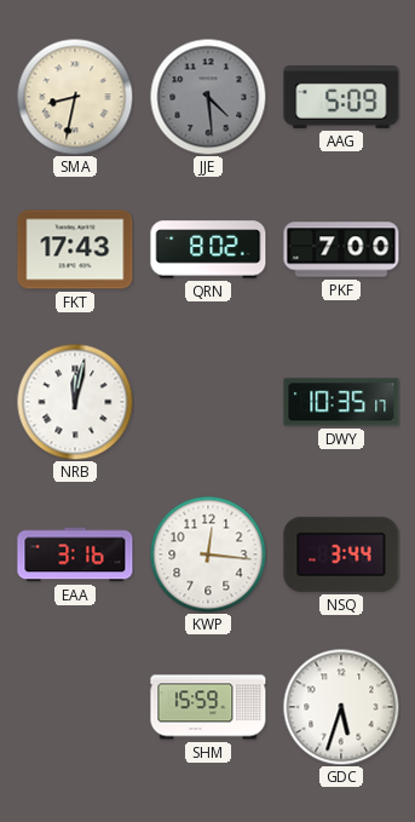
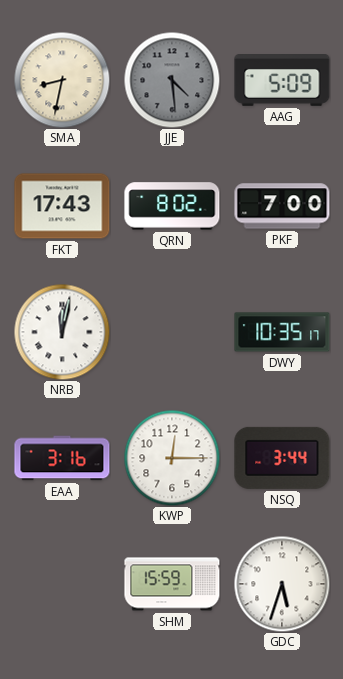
KWP: 12:16 -> 12:15
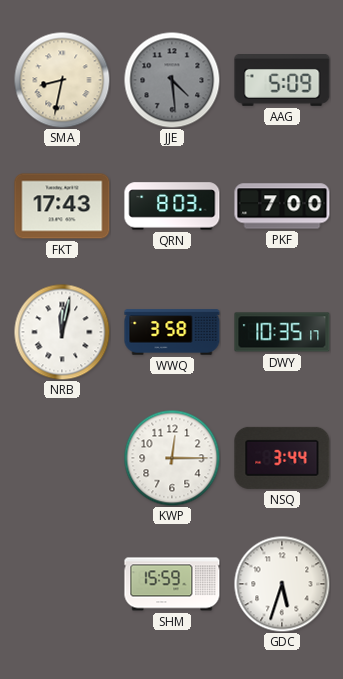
QRN: 8:02 -> 8:03
WWQ: none -> 3:58
EAA: 3:16 -> none
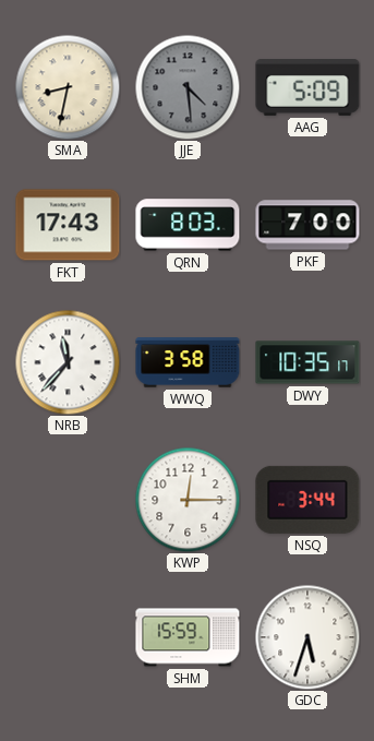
NRB: 12:02 -> 11:37
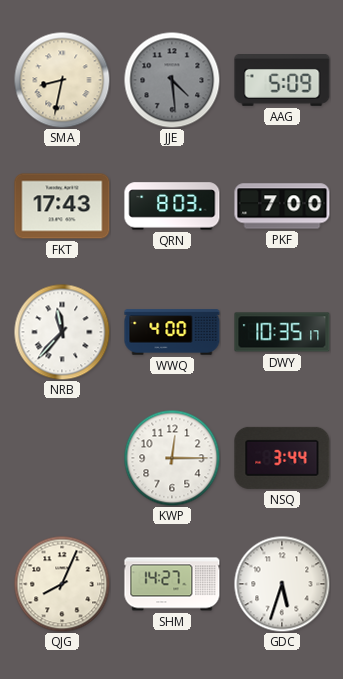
WWQ: 3:58 -> 4:00
QJG: none -> 8:04
SHM: 15:59 -> 14:27
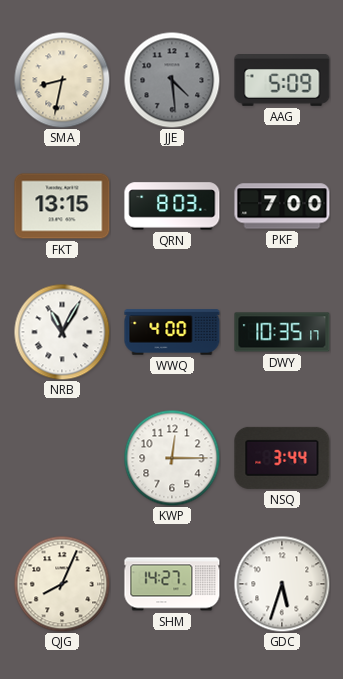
FKT: 17:43 -> 13:15
NRB: 11:37 -> 11:05
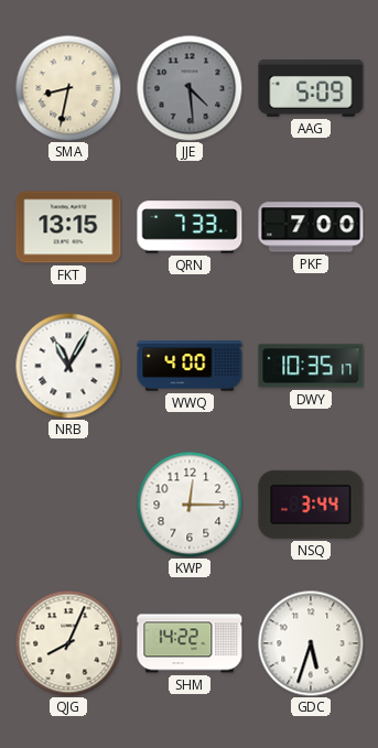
QRN: 8:03 -> 7:33
SHM: 14:27 -> 14:22
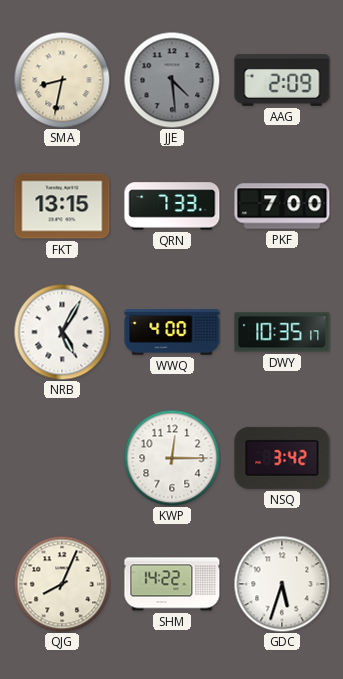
AAG: 5:09 -> 2:09
NRB: 11:05 -> 5:05
NSQ: 3:44 -> 3:42
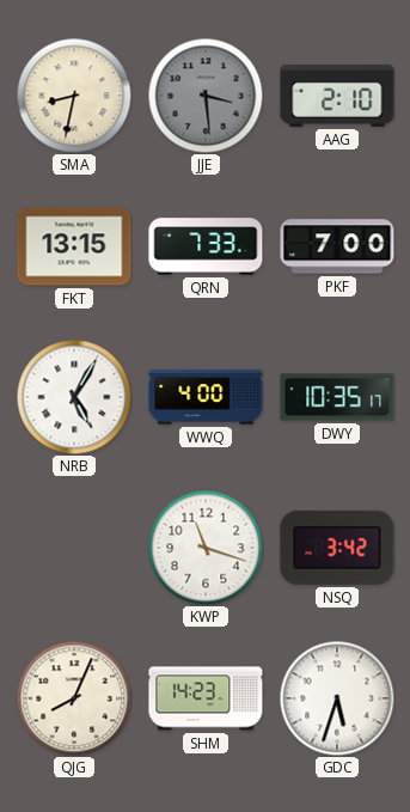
JJE: 4:29 -> 3:29
AAG: 2:09 -> 2:10
KWP: 12:15 -> 11:18
SHM: 14:22 -> 14:23
